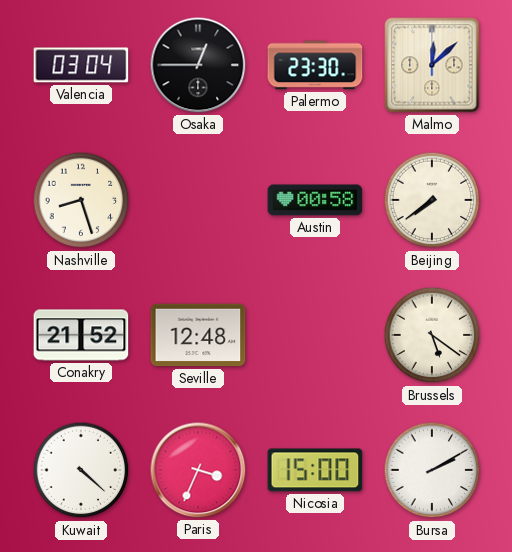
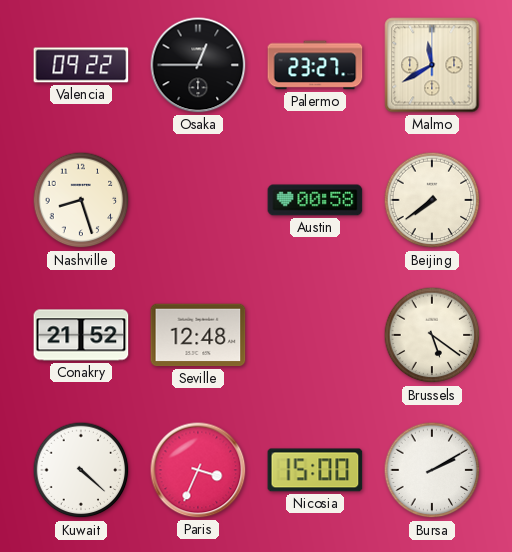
Valencia: 03:04 -> 09:22
Palermo: 23:30 -> 23:27
Malmo: 12:08 -> 11:40
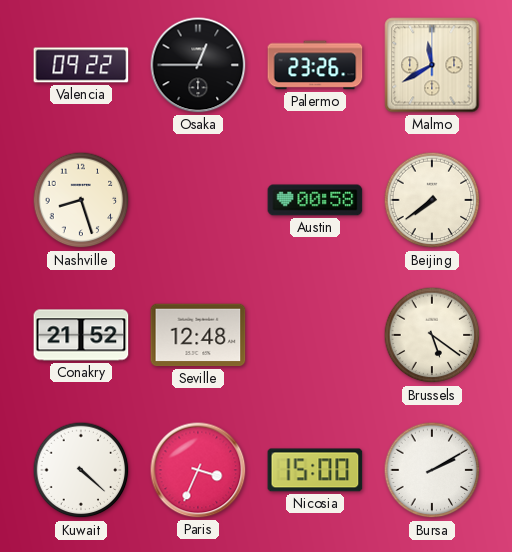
Palermo: 23:27 -> 23:26
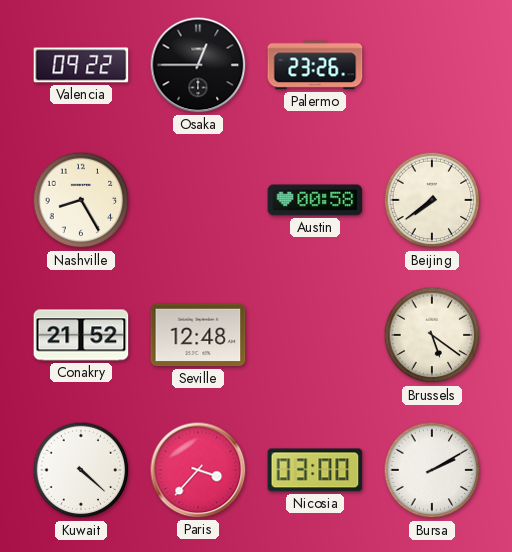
Malmo: 11:40 -> none
Nashville: 8:27 -> 8:25
Paris: 3:34 -> 3:37
Nicosia: 15:00 -> 03:00
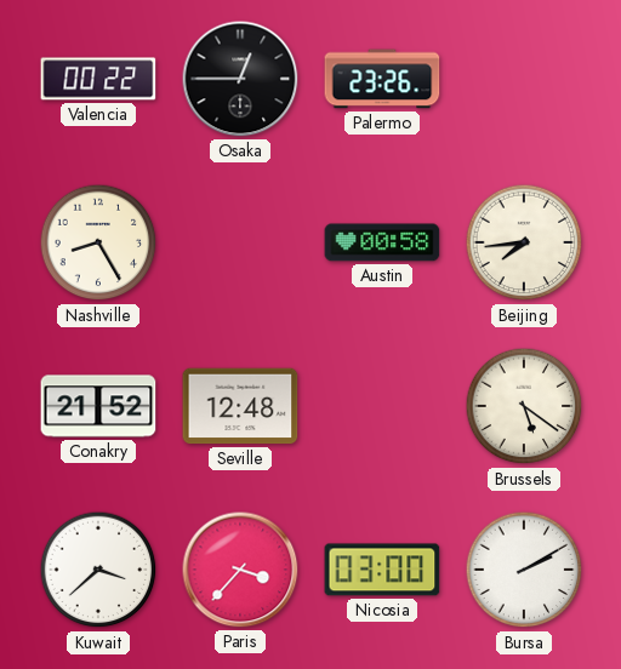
Valencia: 09:22 -> 00:22
Beijing: 7:39 -> 7:44
Kuwait: 4:22 -> 3:38
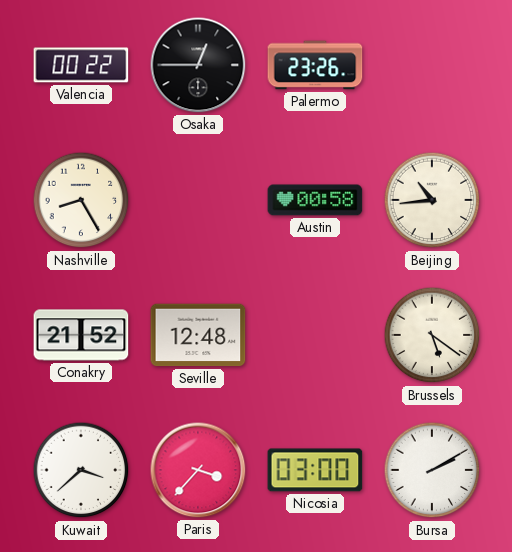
Beijing: 7:44 -> 10:44
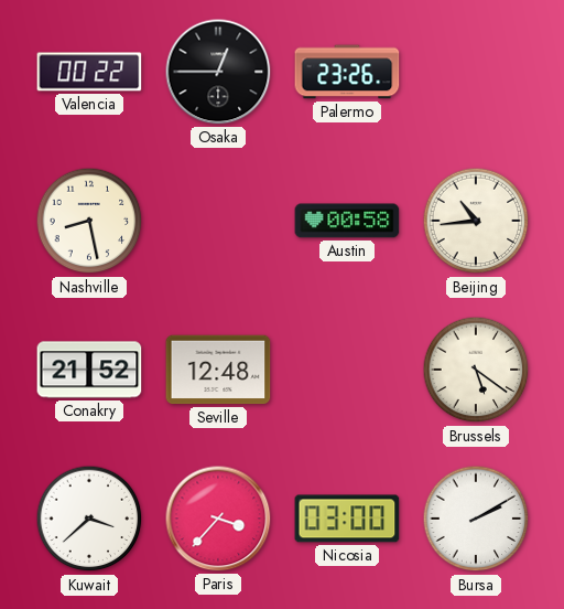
Nashville: 8:25 -> 8:28
